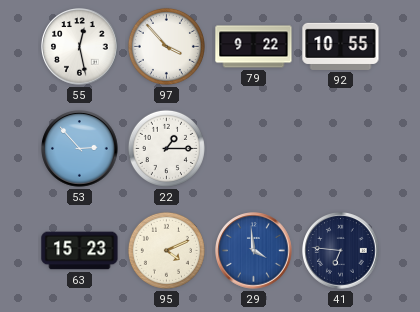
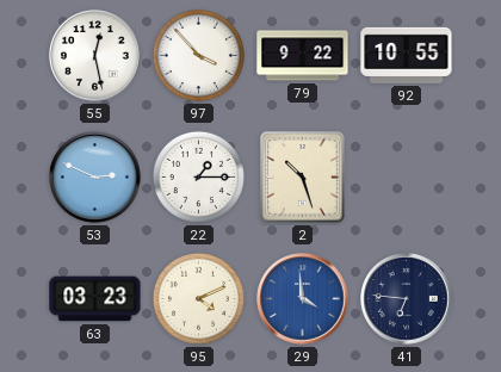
53: 2:53 -> 2:49
2: none -> 10:27
63: 15:23 -> 03:23
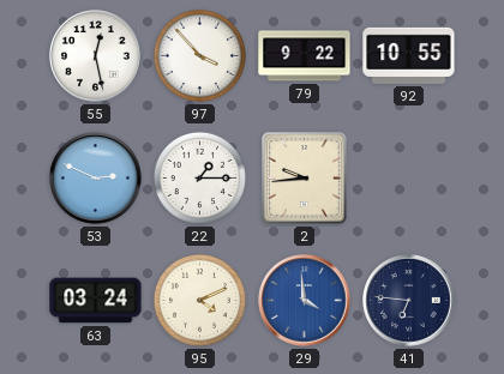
2: 10:27 -> 9:44
63: 03:23 -> 03:24
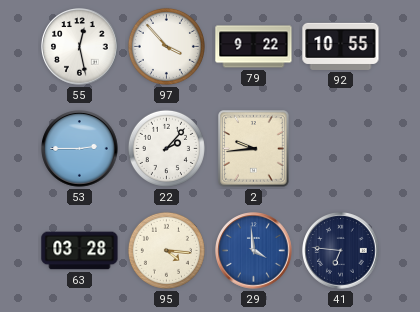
53: 2:49 -> 2:45
22: 1:15 -> 2:07
63: 03:24 -> 03:28
95: 4:11 -> 4:16
